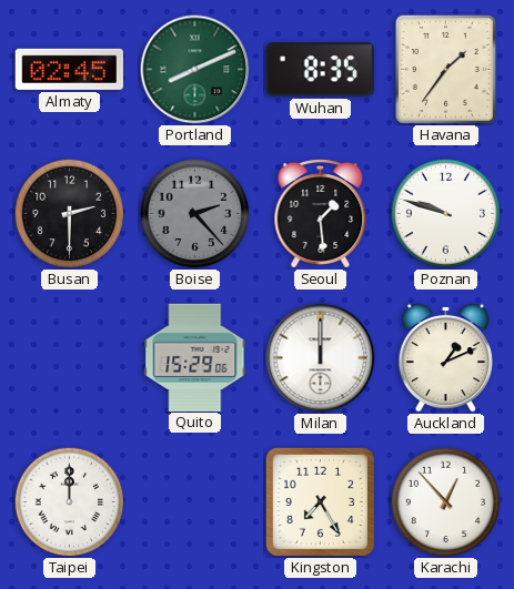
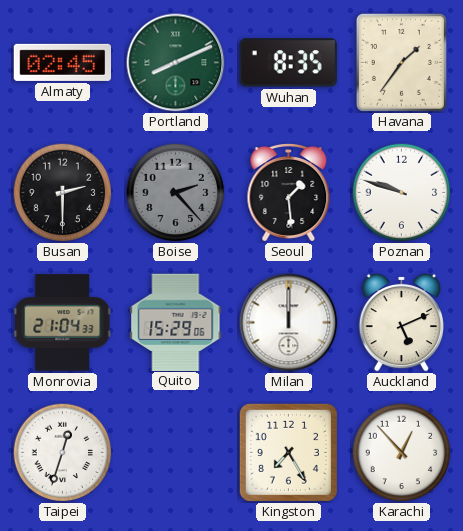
Monrovia: none -> 21:04
Auckland: 1:11 -> 5:11
Taipei: 12:00 -> 12:33
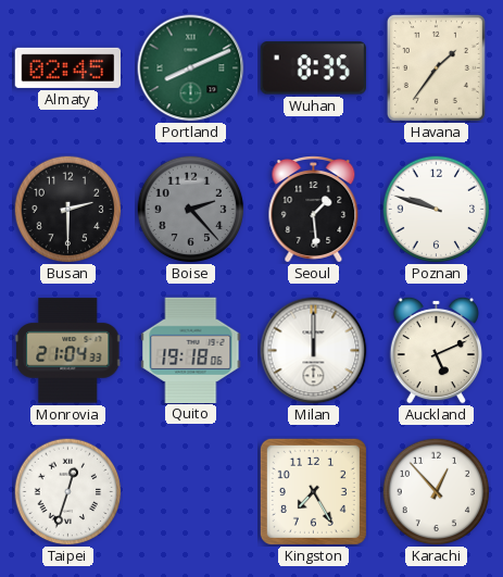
Quito: 15:29 -> 19:18
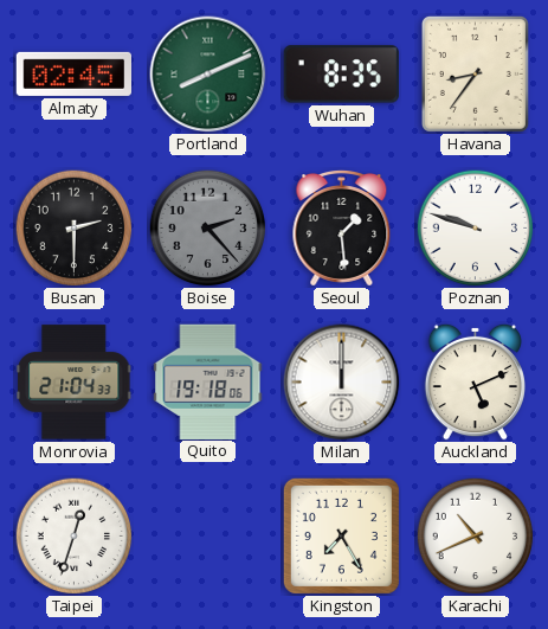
Havana: 1:36 -> 8:36
Karachi: 12:53 -> 10:41
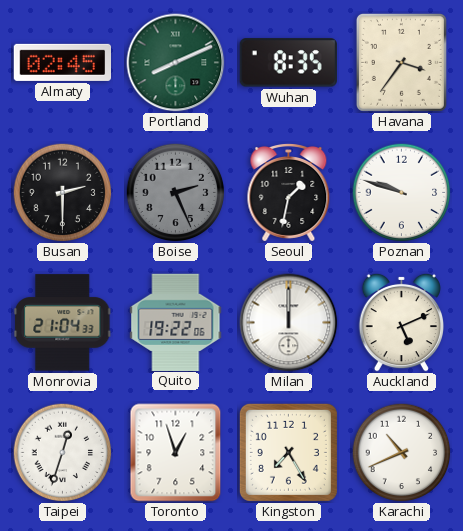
Havana: 8:36 -> 3:36
Boise: 2:23 -> 2:26
Seoul: 1:29 -> 1:32
Quito: 19:18 -> 19:22
Toronto: none -> 12:57
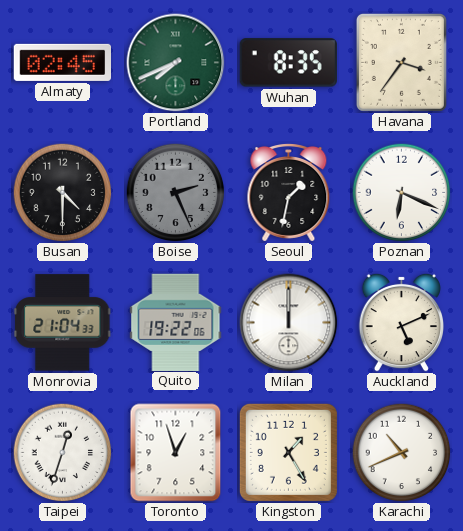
Portland: 8:11 -> 7:41
Busan: 2:30 -> 4:30
Poznan: 9:48 -> 6:19
Kingston: 7:25 -> 1:25
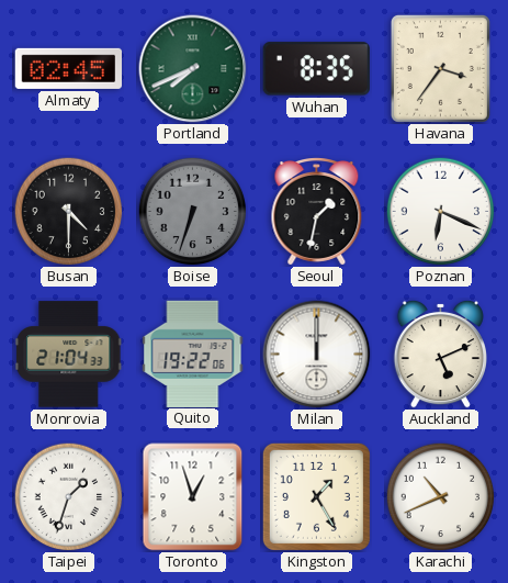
Boise: 2:26 -> 6:33
Taipei: 12:33 -> 1:33
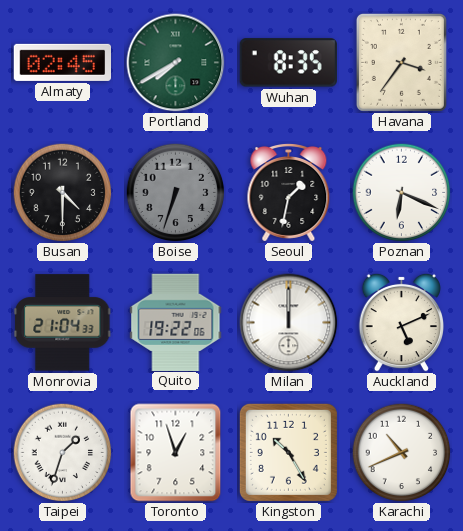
Portland: 7:41 -> 7:40
Kingston: 1:25 -> 10:25
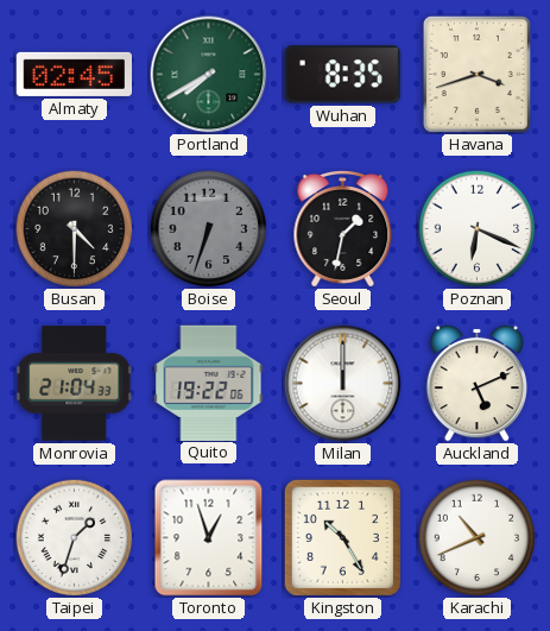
Havana: 3:36 -> 3:42
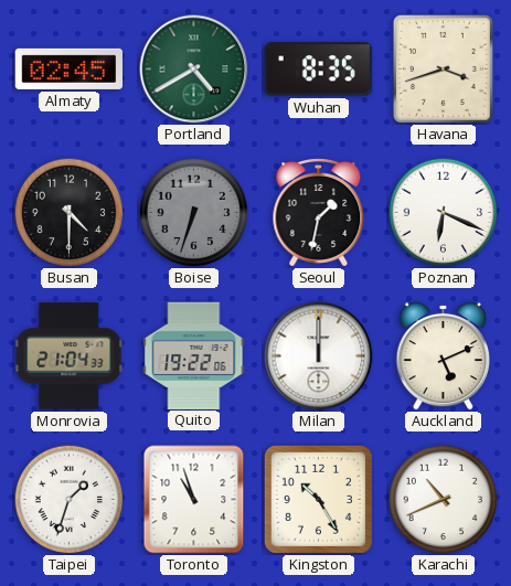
Portland: 7:40 -> 4:40
Toronto: 12:57 -> 10:57
